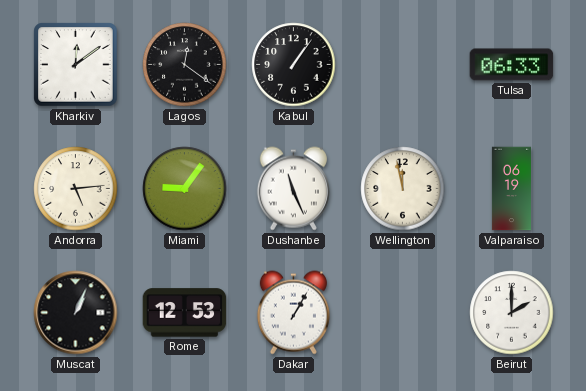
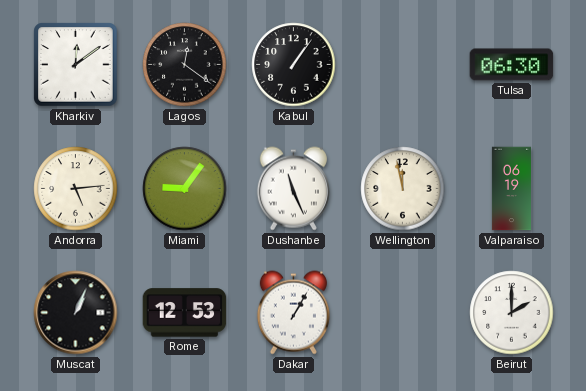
Tulsa: 06:33 -> 06:30
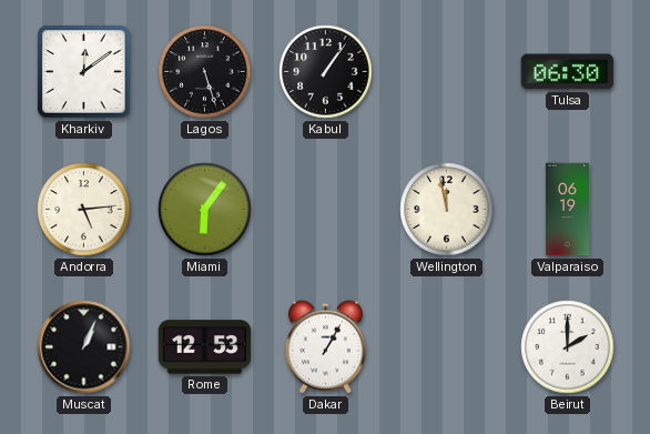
Lagos: 12:21 -> 5:27
Miami: 9:06 -> 6:06
Dushanbe: 11:26 -> none
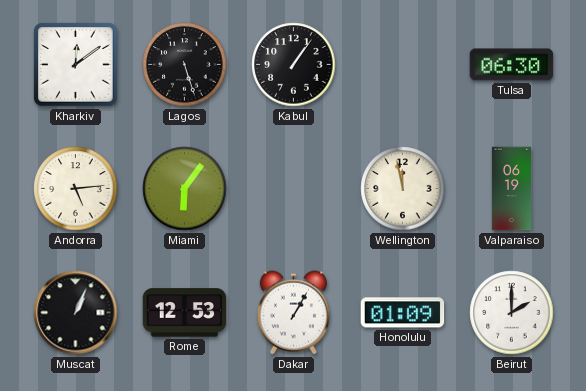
Honolulu: none -> 01:09
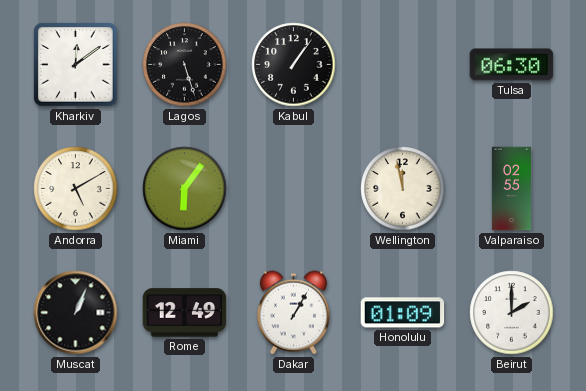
Andorra: 5:14 -> 5:10
Valparaiso: 06:19 -> 02:55
Rome: 12:53 -> 12:49
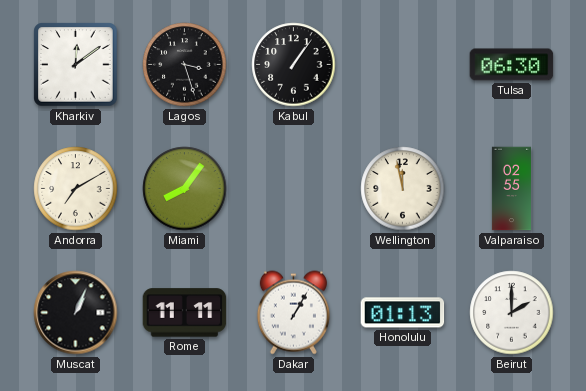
Lagos: 5:27 -> 3:27
Andorra: 5:10 -> 7:10
Miami: 6:06 -> 8:06
Rome: 12:49 -> 11:11
Honolulu: 01:09 -> 01:13
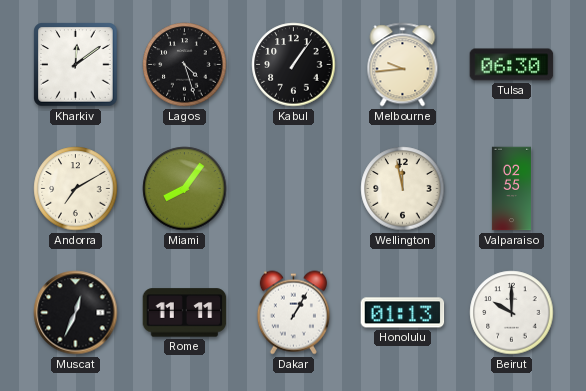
Lagos: 3:27 -> 4:27
Melbourne: none -> 9:44
Muscat: 1:04 -> 12:34
Beirut: 2:00 -> 10:00
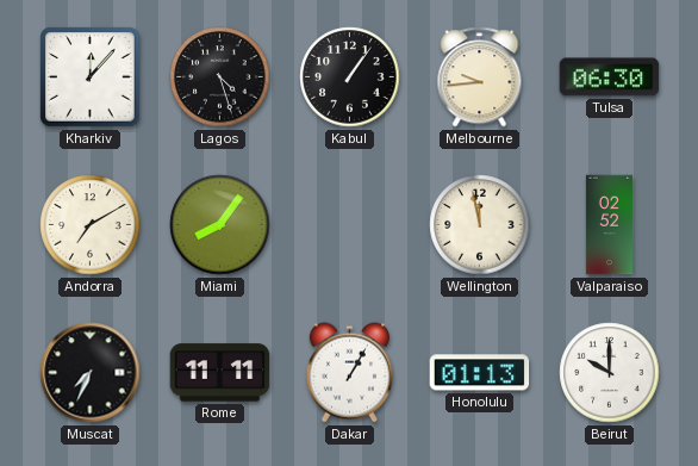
Kharkiv: 12:09 -> 12:07
Valparaiso: 02:55 -> 02:52
Muscat: 12:34 -> 7:34
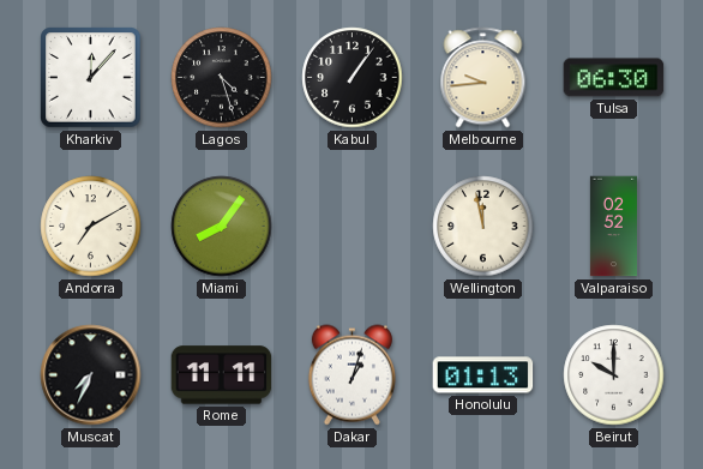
Dakar: 1:05 -> 1:03
